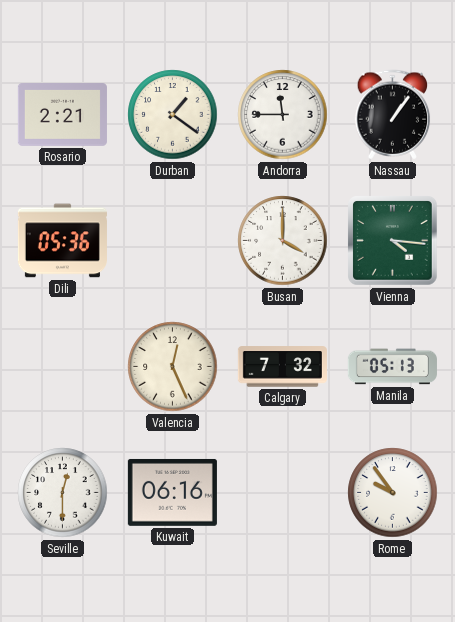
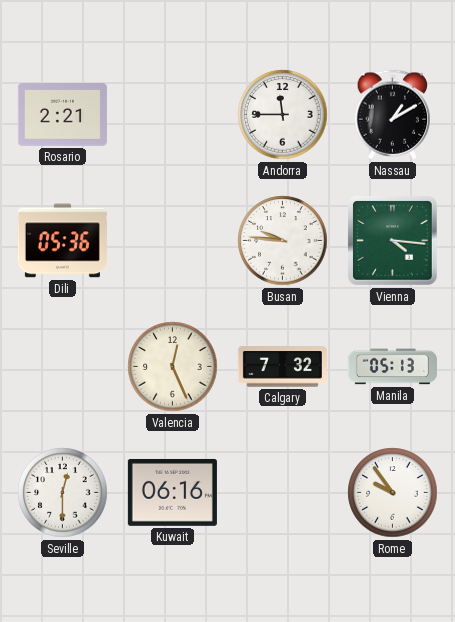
Durban: 1:21 -> none
Nassau: 1:06 -> 1:10
Busan: 4:00 -> 9:46
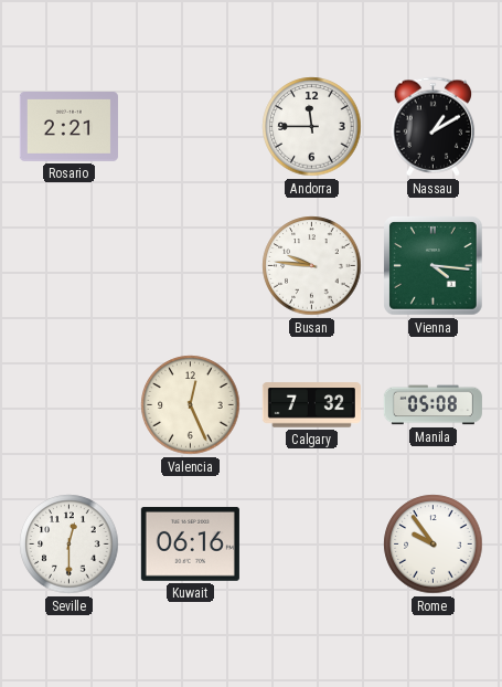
Dili: 05:36 -> none
Manila: 05:13 -> 05:08
